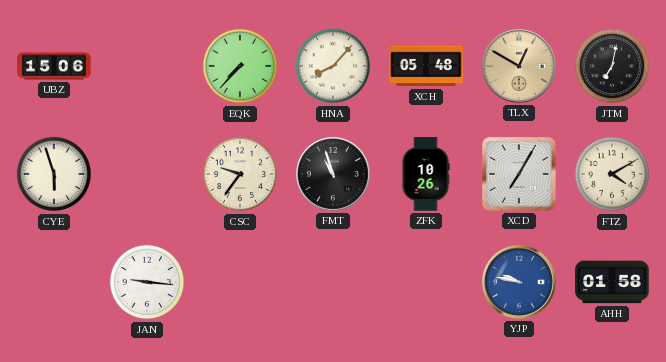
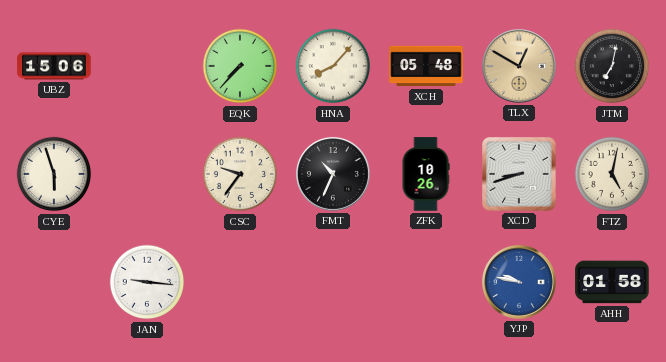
FMT: 10:57 -> 10:34
XCD: 7:05 -> 8:42
FTZ: 4:10 -> 5:02
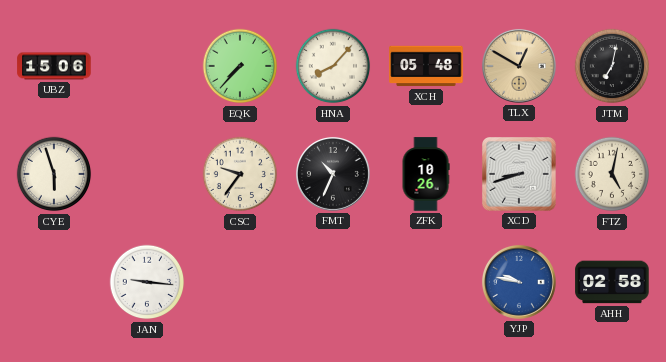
AHH: 01:58 -> 02:58
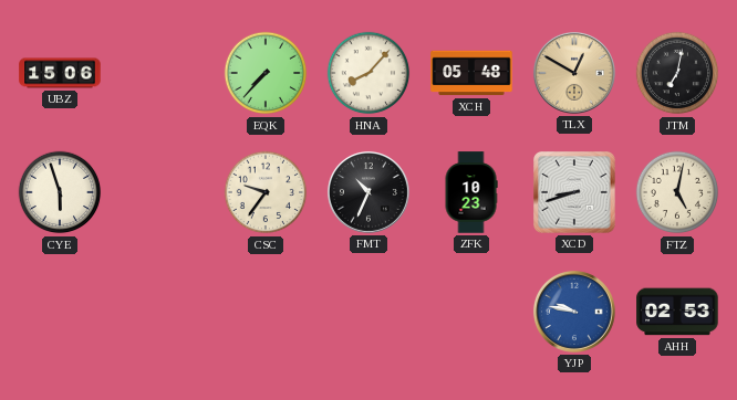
ZFK: 10:26 -> 10:23
JAN: 9:16 -> none
AHH: 02:58 -> 02:53
